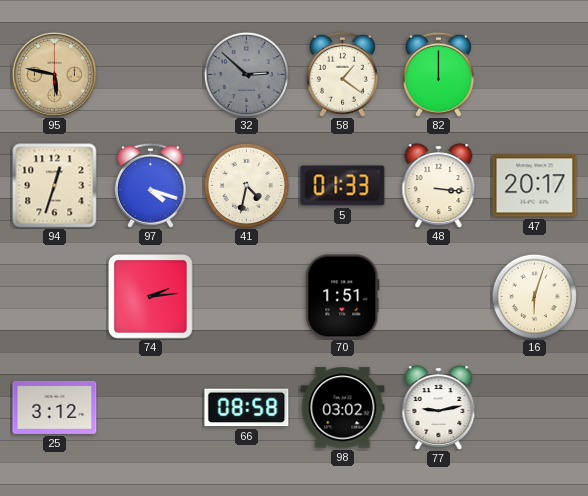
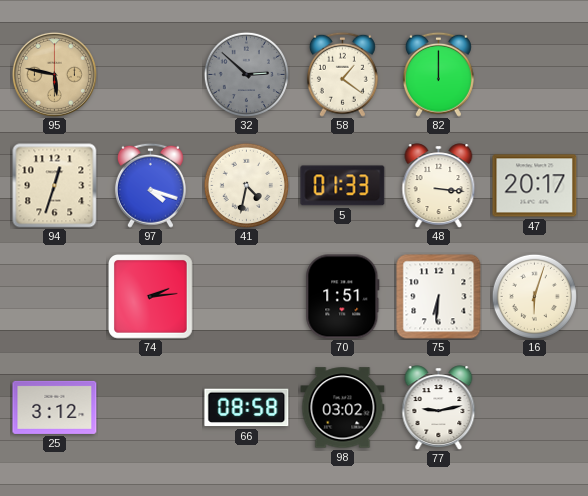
75: none -> 6:31
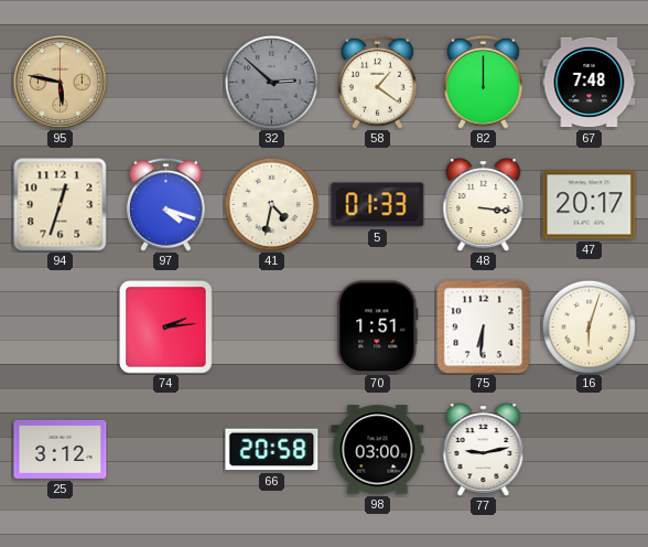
67: none -> 7:48
66: 08:58 -> 20:58
98: 03:02 -> 03:00
